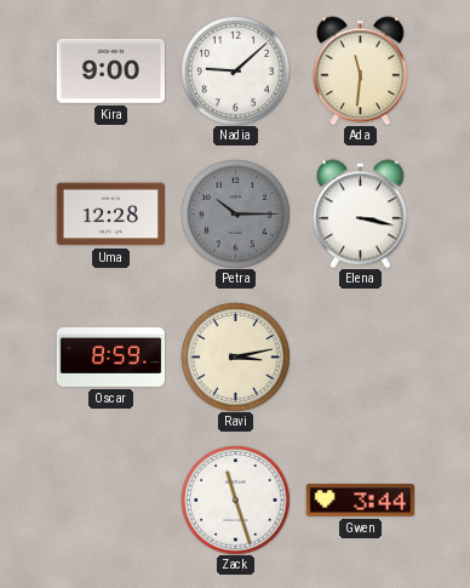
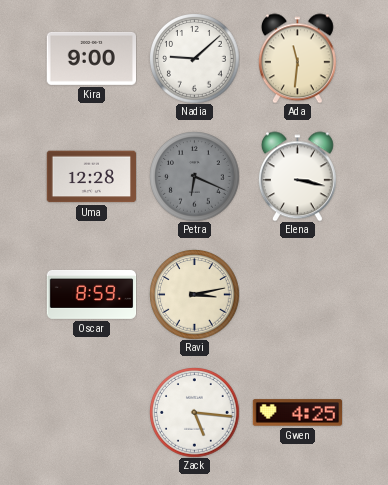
Petra: 10:15 -> 6:19
Zack: 11:27 -> 5:16
Gwen: 3:44 -> 4:25
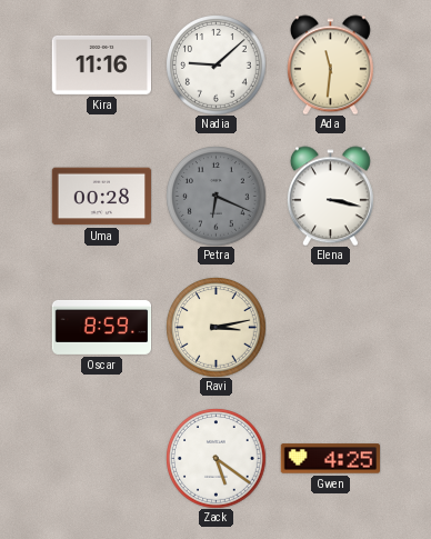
Kira: 9:00 -> 11:16
Uma: 12:28 -> 00:28
Zack: 5:16 -> 5:21
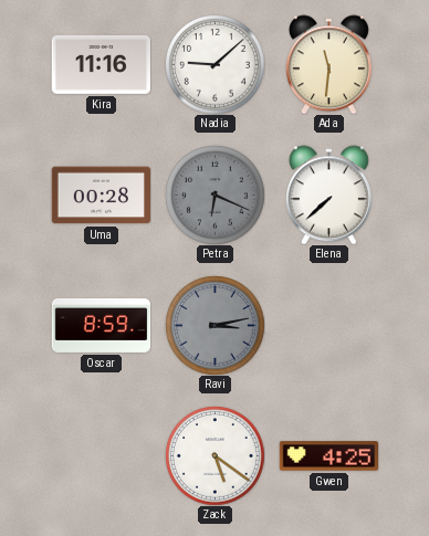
Elena: 3:17 -> 7:38
Ravi dial: cream -> grey
